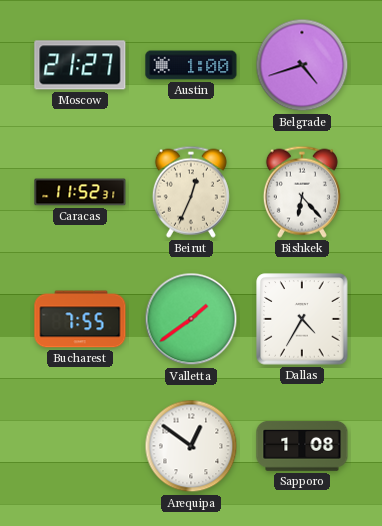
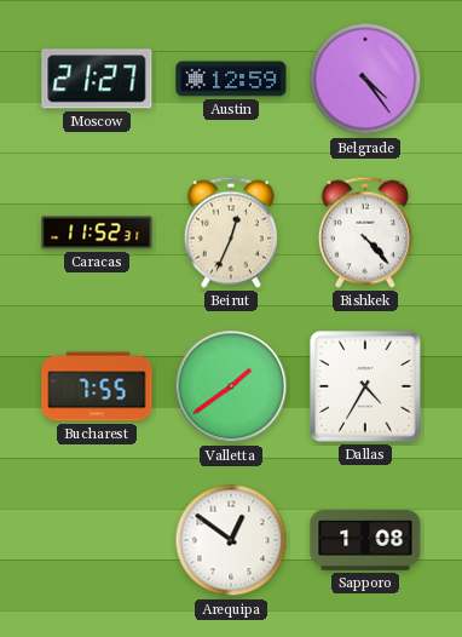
Austin: 1:00 -> 12:59
Belgrade: 4:42 -> 4:24
Bishkek: 6:23 -> 4:23
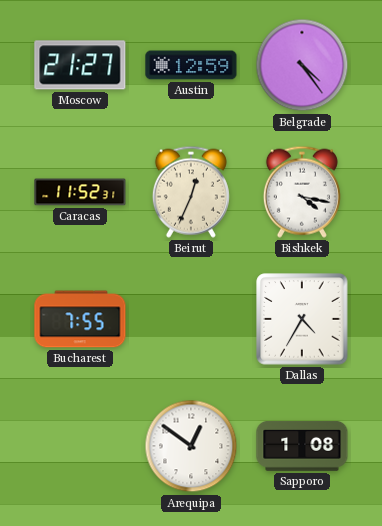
Bishkek: 4:23 -> 4:17
Valletta: 1:39 -> none
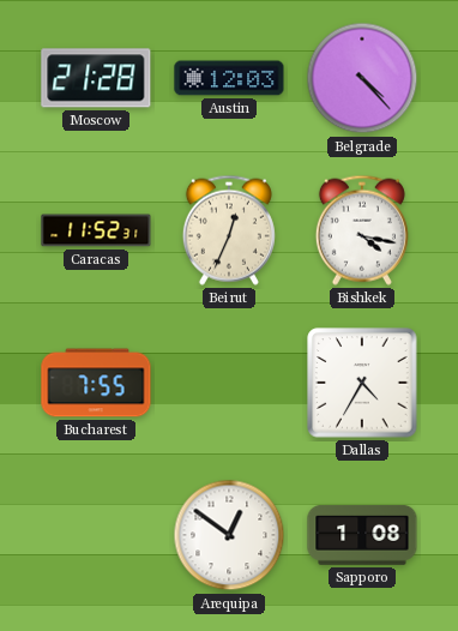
Moscow: 21:27 -> 21:28
Austin: 12:59 -> 12:03
Belgrade: 4:24 -> 4:23
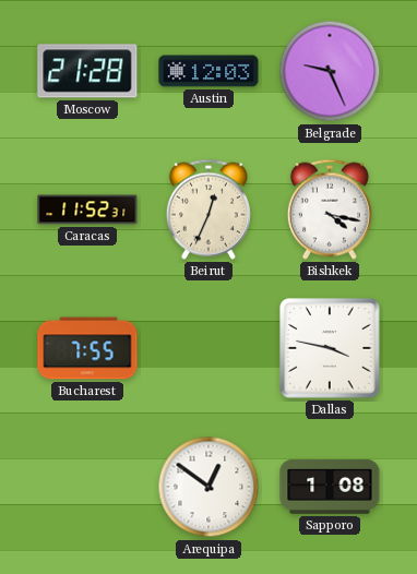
Belgrade: 4:23 -> 9:26
Dallas: 4:35 -> 3:47
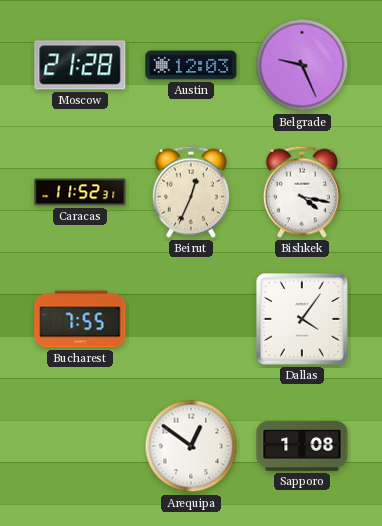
Dallas: 3:47 -> 4:06
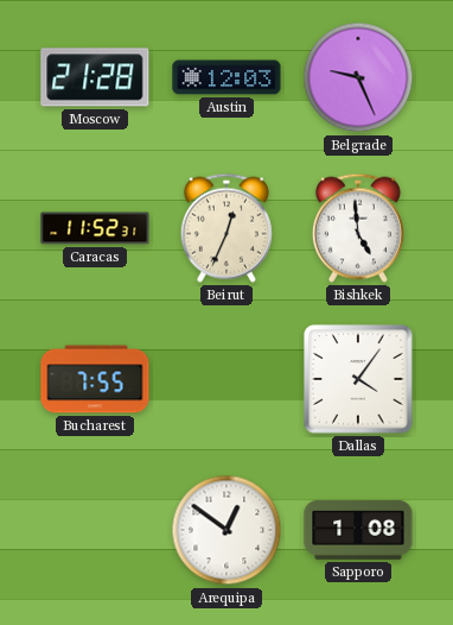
Bishkek: 4:17 -> 4:59
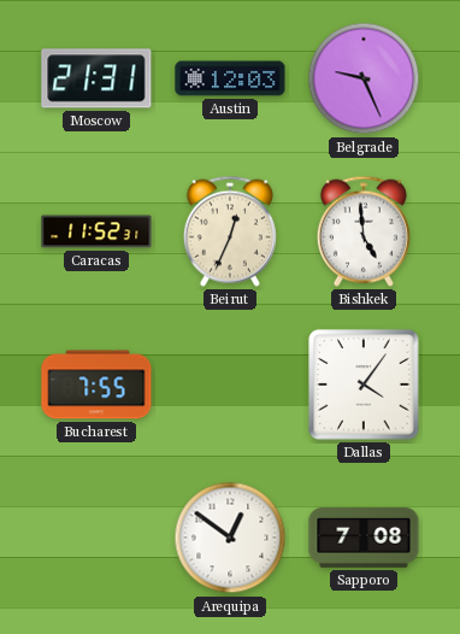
Moscow: 21:28 -> 21:31
Sapporo: 1:08 -> 7:08
